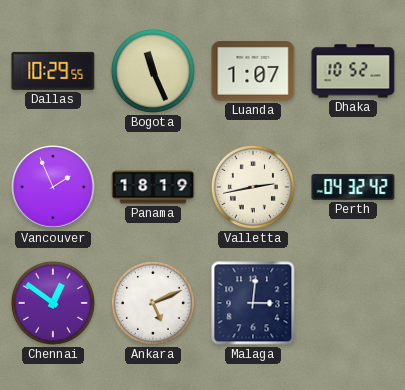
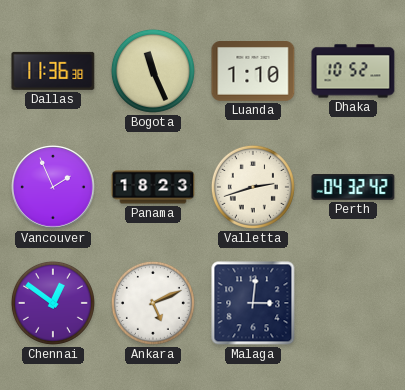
Dallas: 10:29 -> 11:36
Luanda: 1:07 -> 1:10
Panama: 18:19 -> 18:23
Valletta: 2:43 -> 2:42
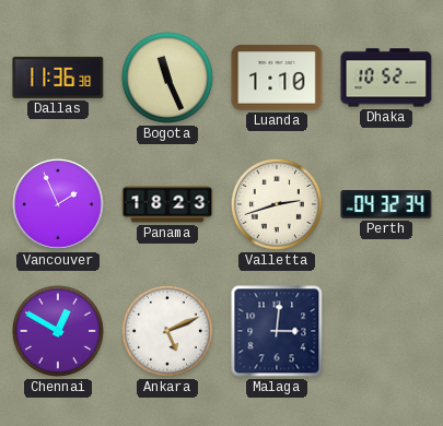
Perth: 04:32:42 -> 04:32:34
Chennai: 12:51 -> 12:50
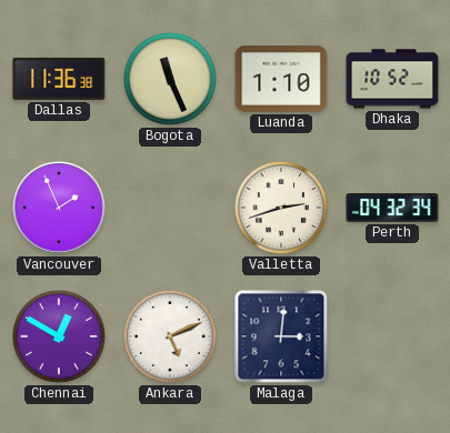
Panama: 18:23 -> none
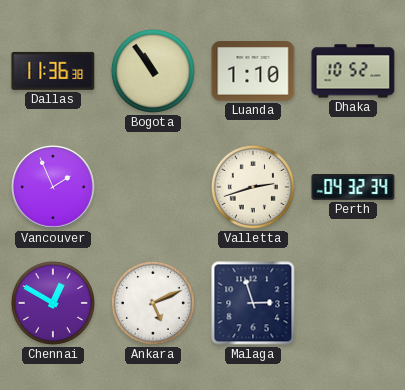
Bogota: 11:26 -> 10:54
Malaga: 3:01 -> 2:57
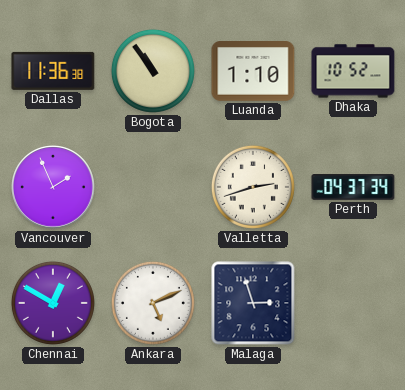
Perth: 04:32 -> 04:37
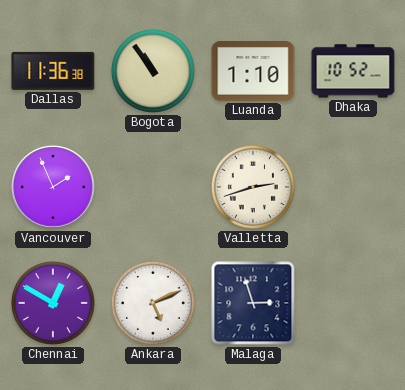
Perth: 04:37 -> none
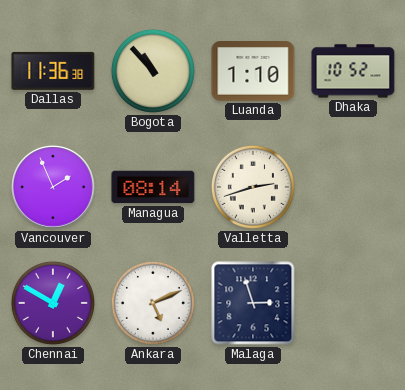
Bogota: 10:54 -> 10:53
Managua: none -> 08:14
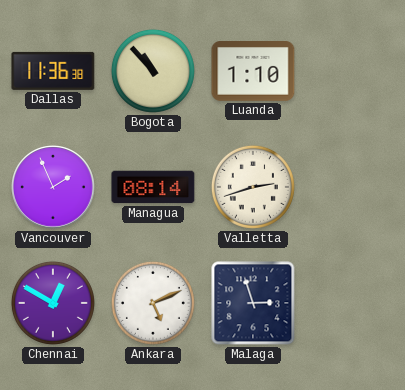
Dhaka: 10:52 -> none
